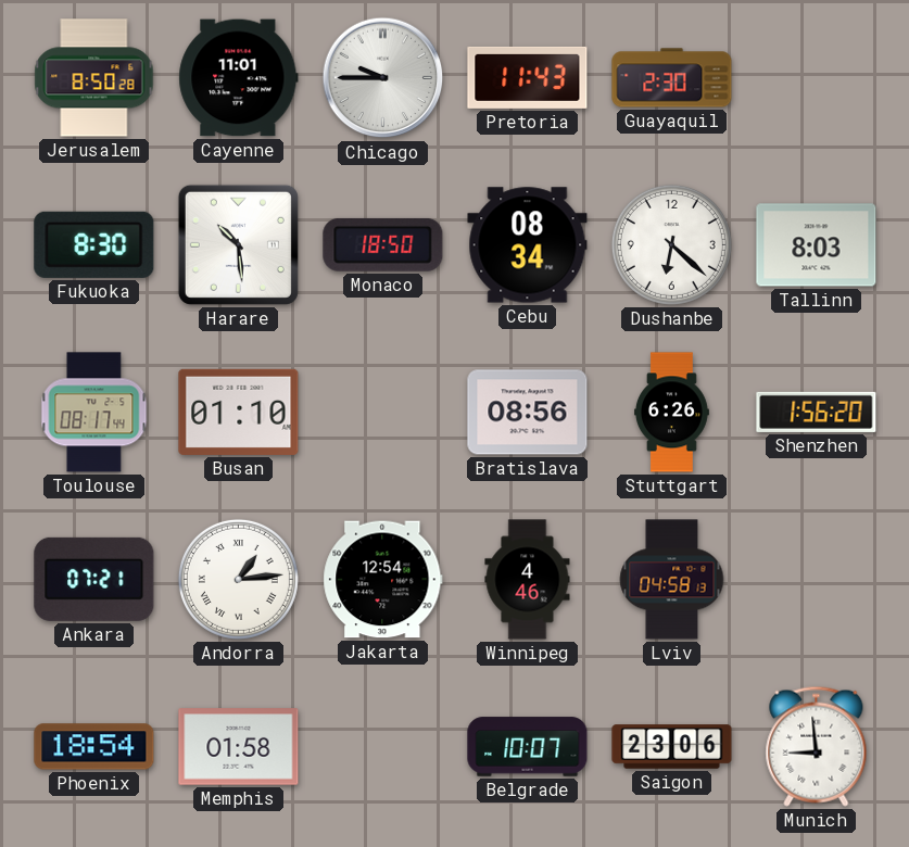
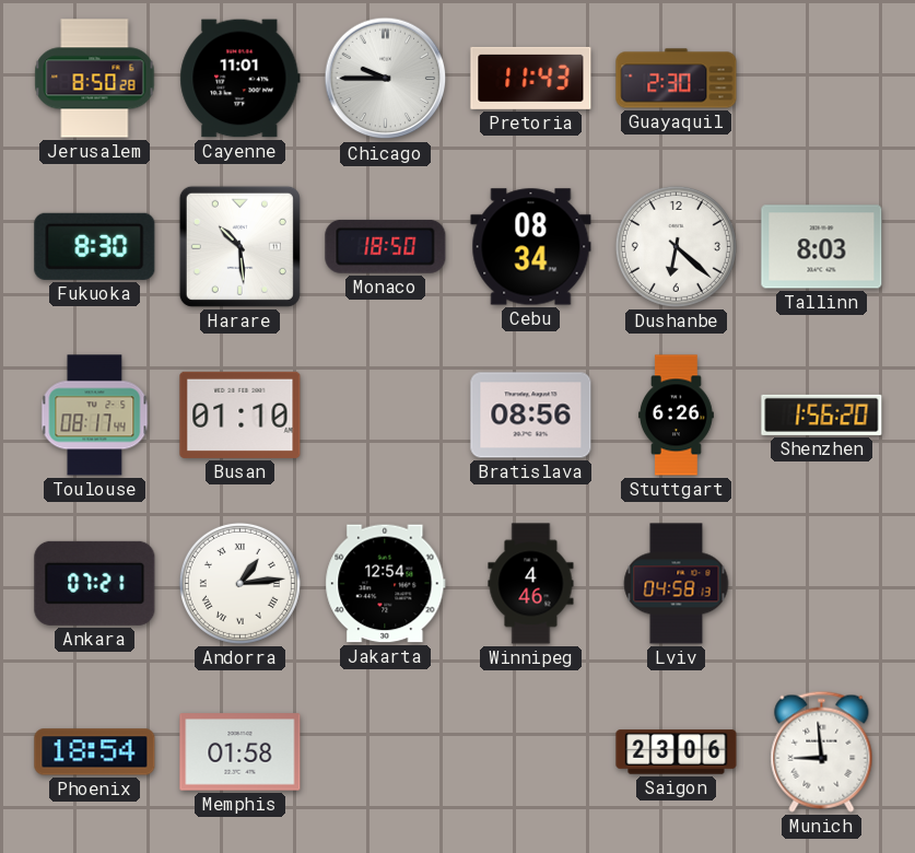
Belgrade: 10:07 -> none
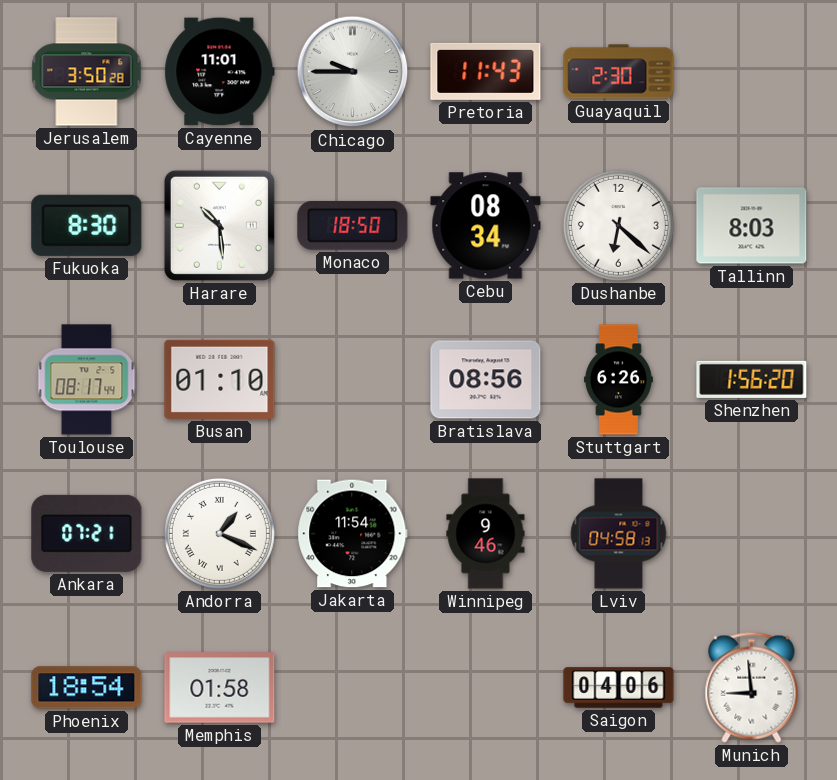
Jerusalem: 8:50 -> 3:50
Andorra: 1:14 -> 1:19
Jakarta: 12:54 -> 11:54
Winnipeg: 4:46 -> 9:46
Saigon: 23:06 -> 04:06
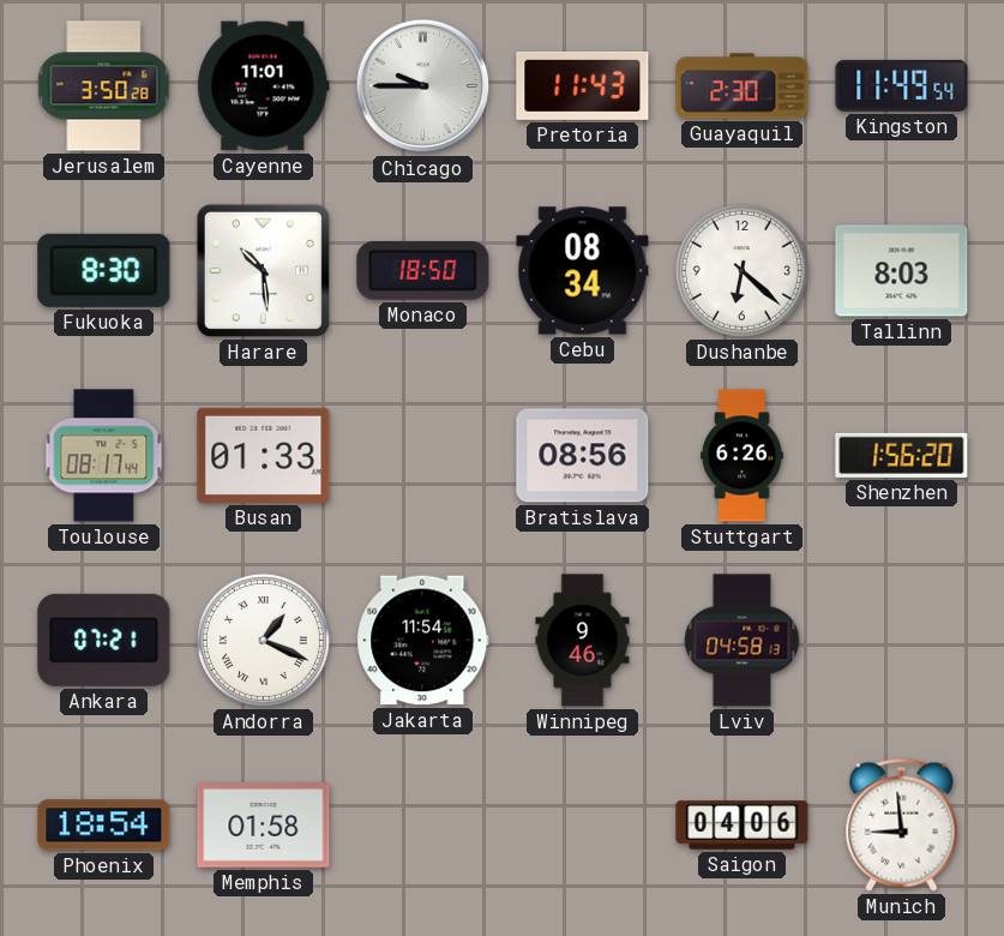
Kingston: none -> 11:49
Busan: 01:10 -> 01:33
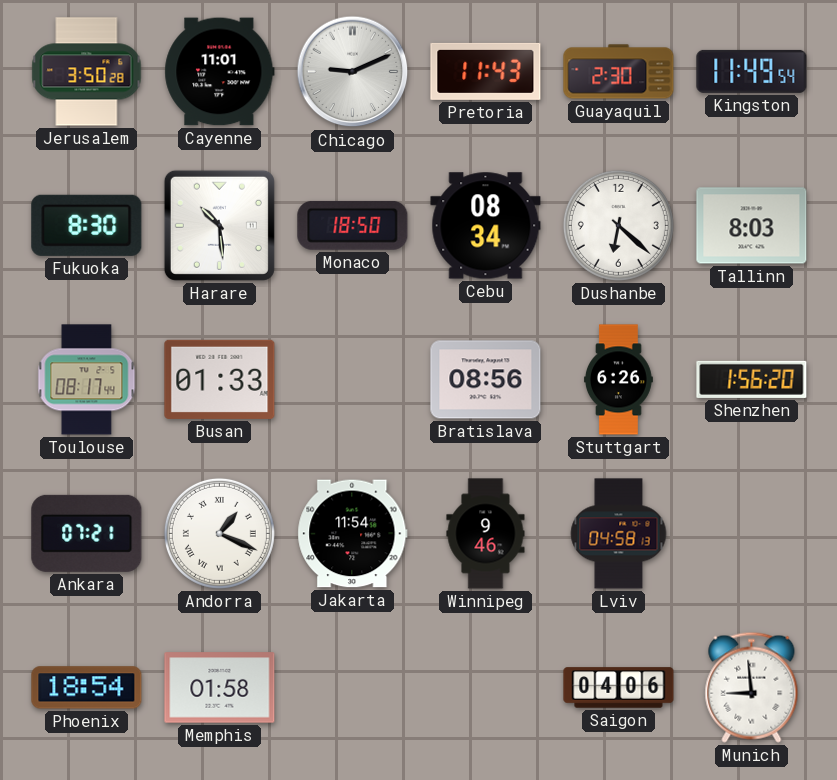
Chicago: 9:45 -> 9:11
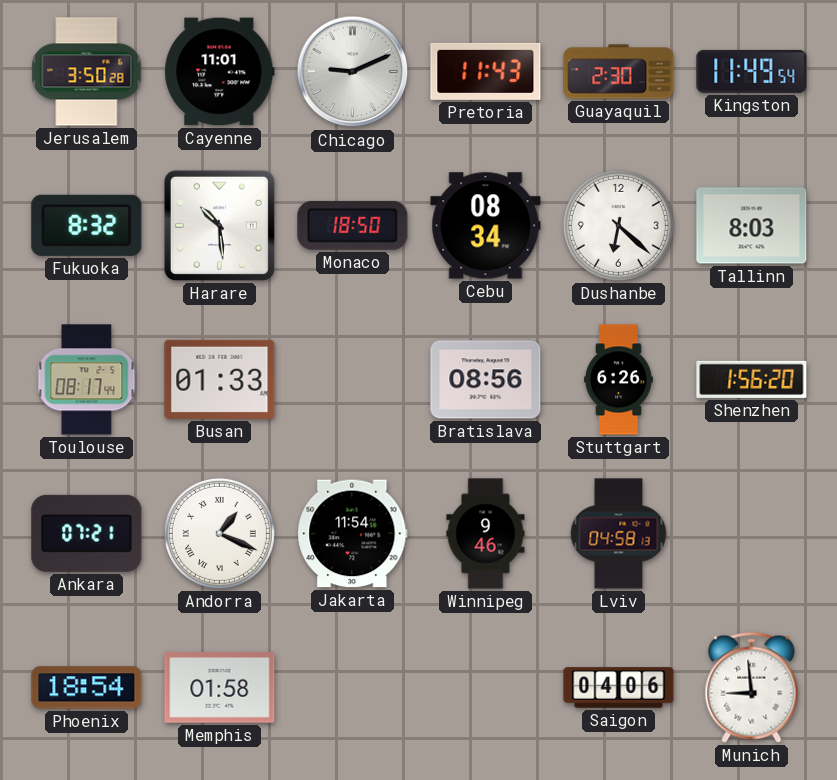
Fukuoka: 8:30 -> 8:32
